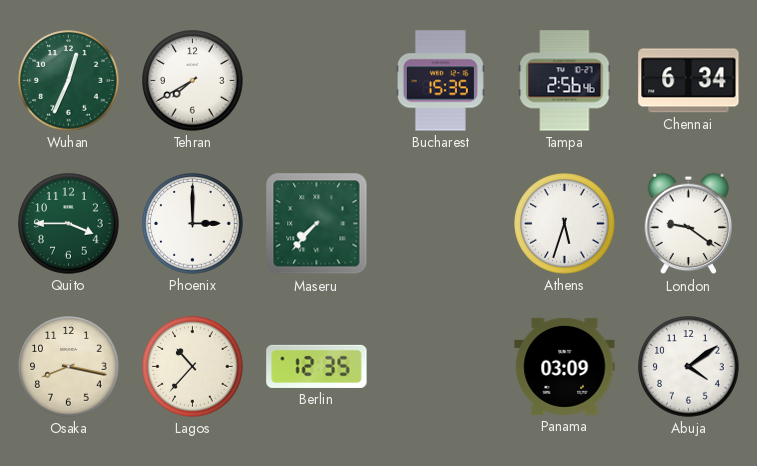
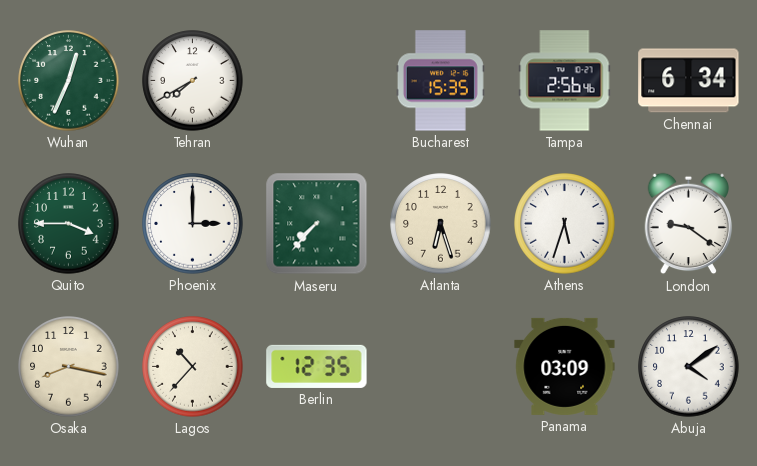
Atlanta: none -> 6:27
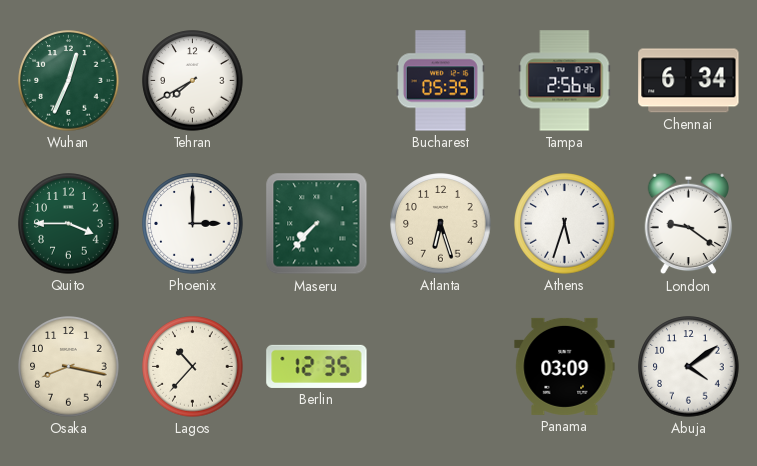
Bucharest: 15:35 -> 05:35
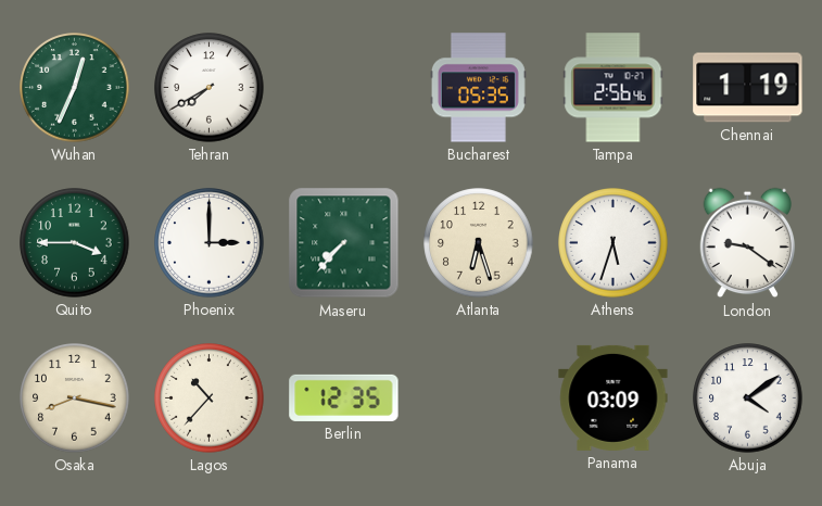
Chennai: 6:34 -> 1:19
